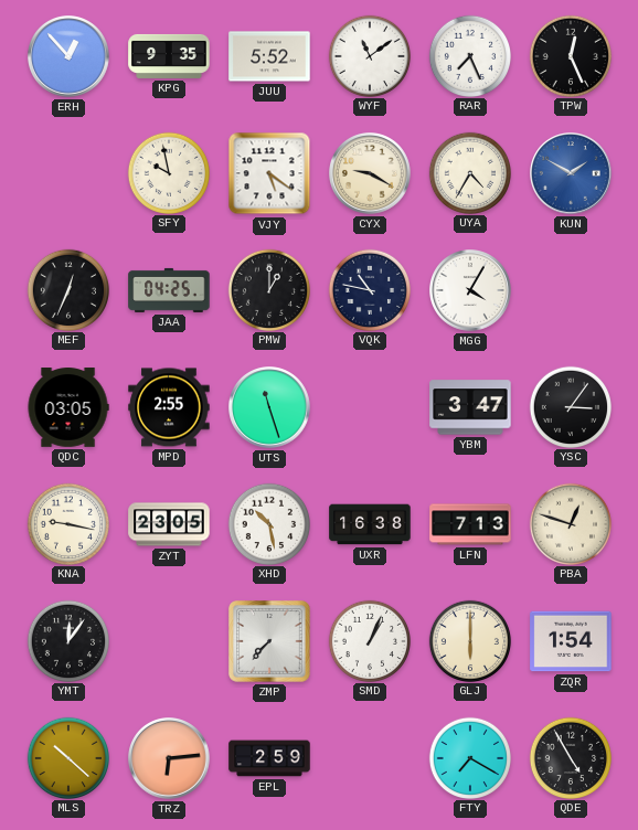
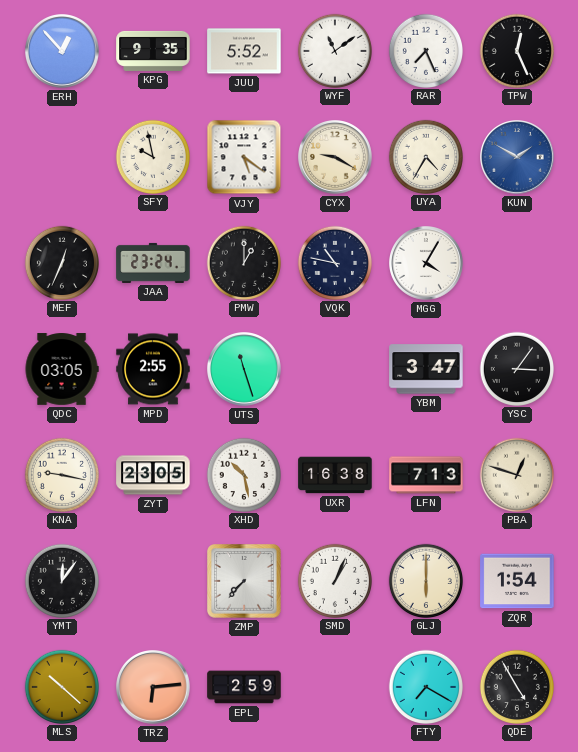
JAA: 04:25 -> 23:24
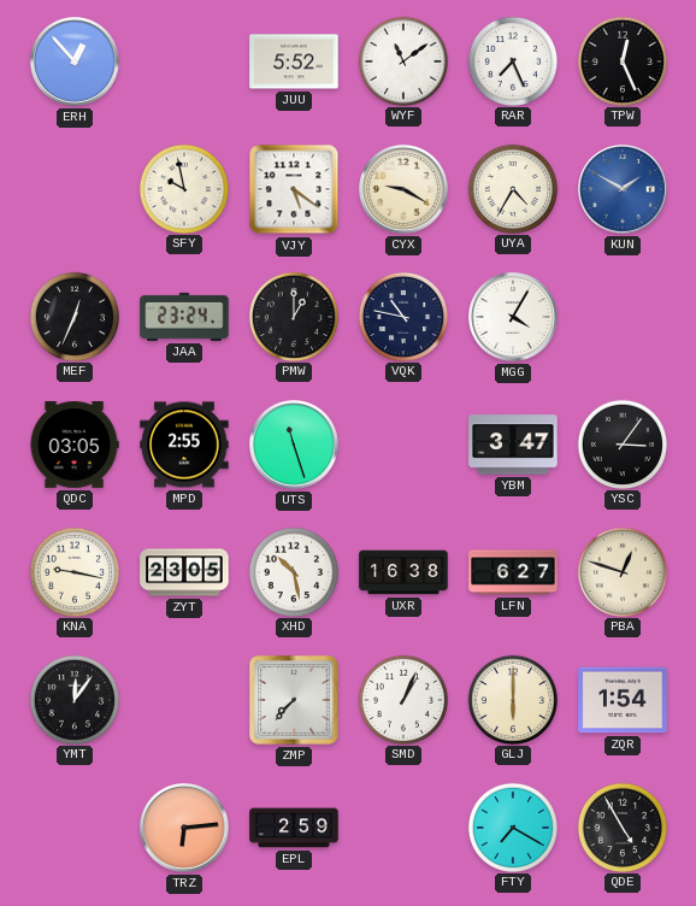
KPG: 9:35 -> none
LFN: 7:13 -> 6:27
MLS: 10:22 -> none
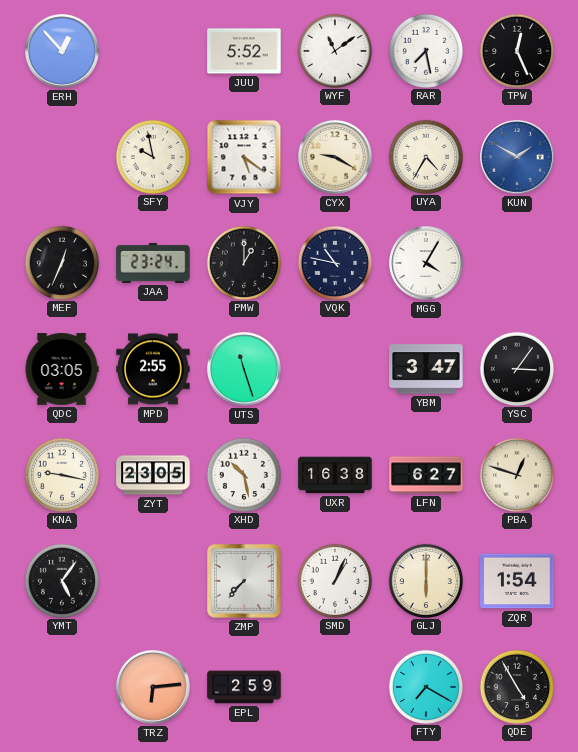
RAR: 7:26 -> 7:28
YMT: 12:06 -> 5:06
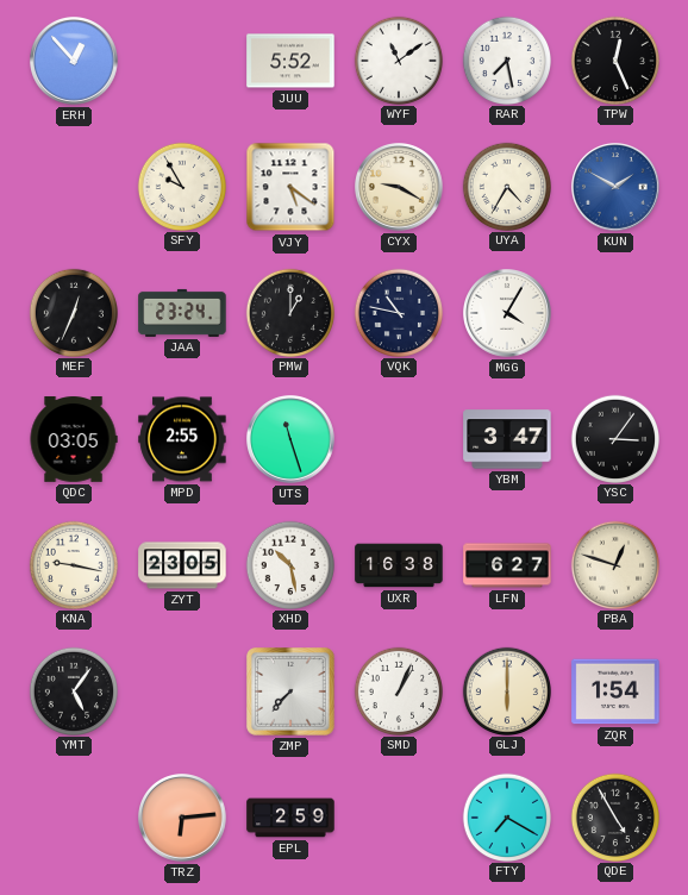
SFY: 9:58 -> 9:55
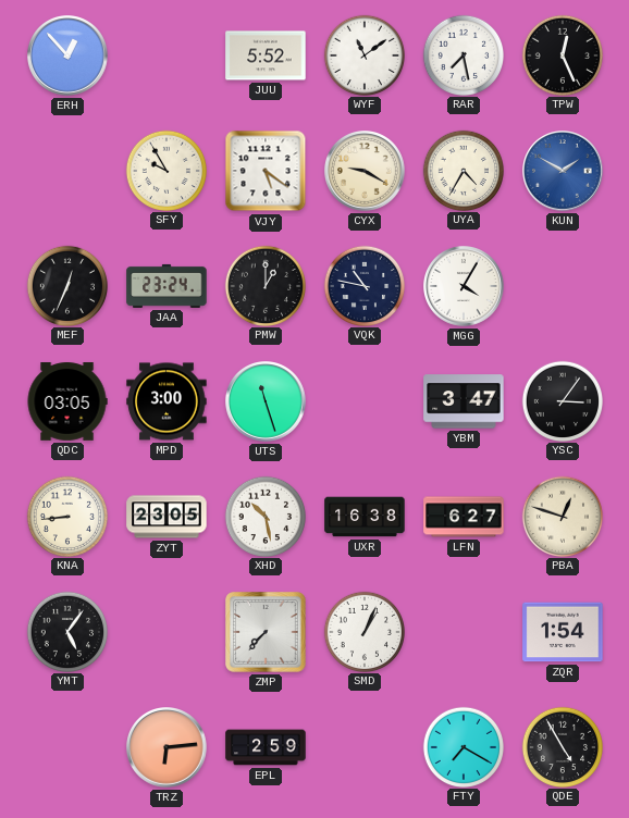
MPD: 2:55 -> 3:00
KNA: 9:17 -> 8:44
GLJ: 6:00 -> none
